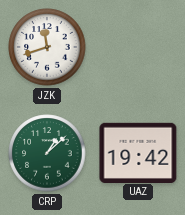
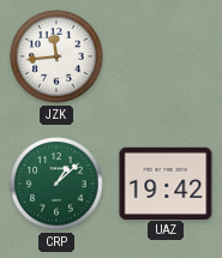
JZK: 11:42 -> 11:44
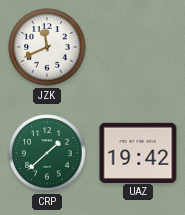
JZK: 11:44 -> 11:41
CRP: 1:08 -> 1:38
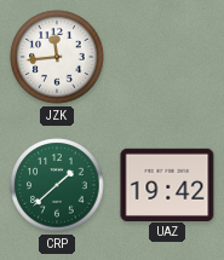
JZK: 11:41 -> 11:44
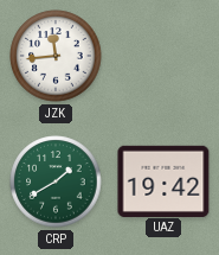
CRP: 1:38 -> 1:40
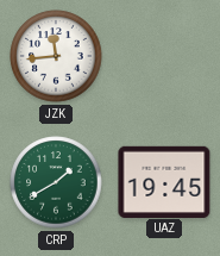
UAZ: 19:42 -> 19:45
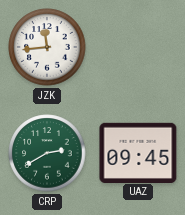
CRP: 1:40 -> 2:40
UAZ: 19:45 -> 09:45
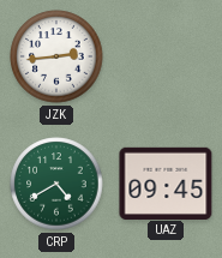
JZK: 11:44 -> 2:44
CRP: 2:40 -> 4:40
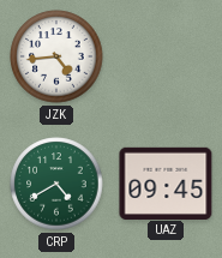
JZK: 2:44 -> 4:44
